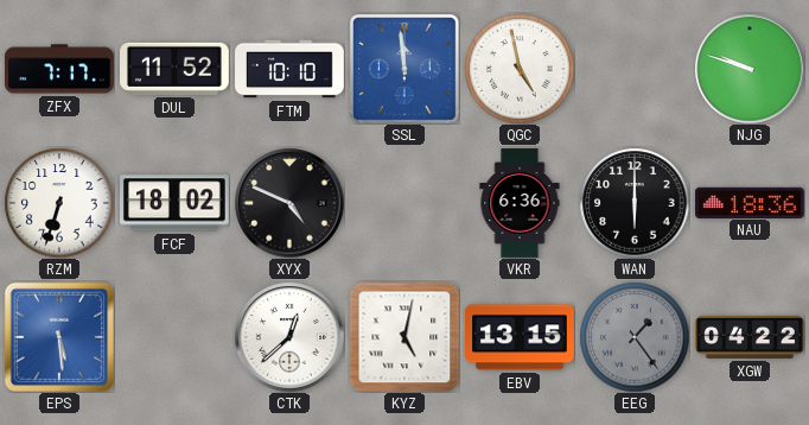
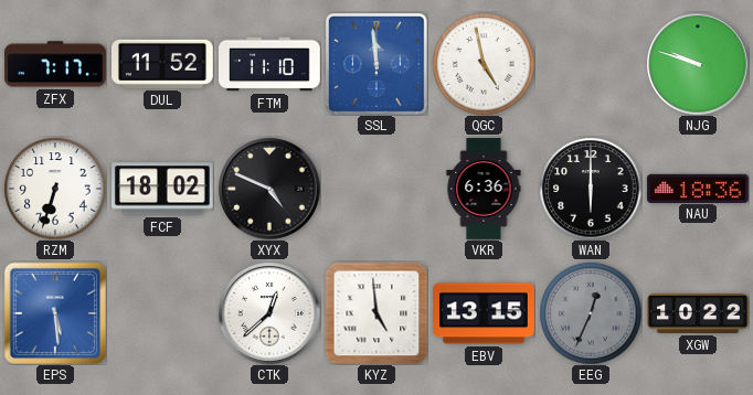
FTM: 10:10 -> 11:10
KYZ: 5:02 -> 4:59
EEG: 1:24 -> 12:34
XGW: 04:22 -> 10:22
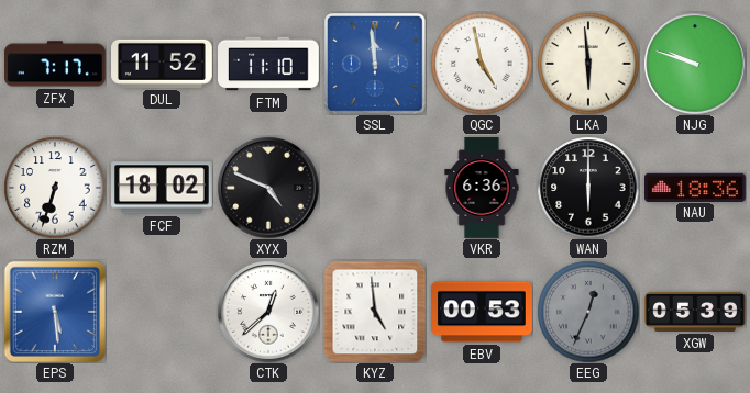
LKA: none -> 5:59
EBV: 13:15 -> 00:53
XGW: 10:22 -> 05:39
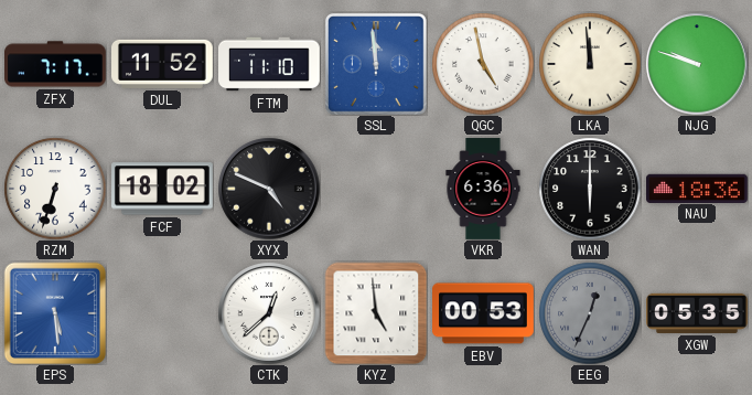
LKA: 5:59 -> 11:59
XGW: 05:39 -> 05:35
